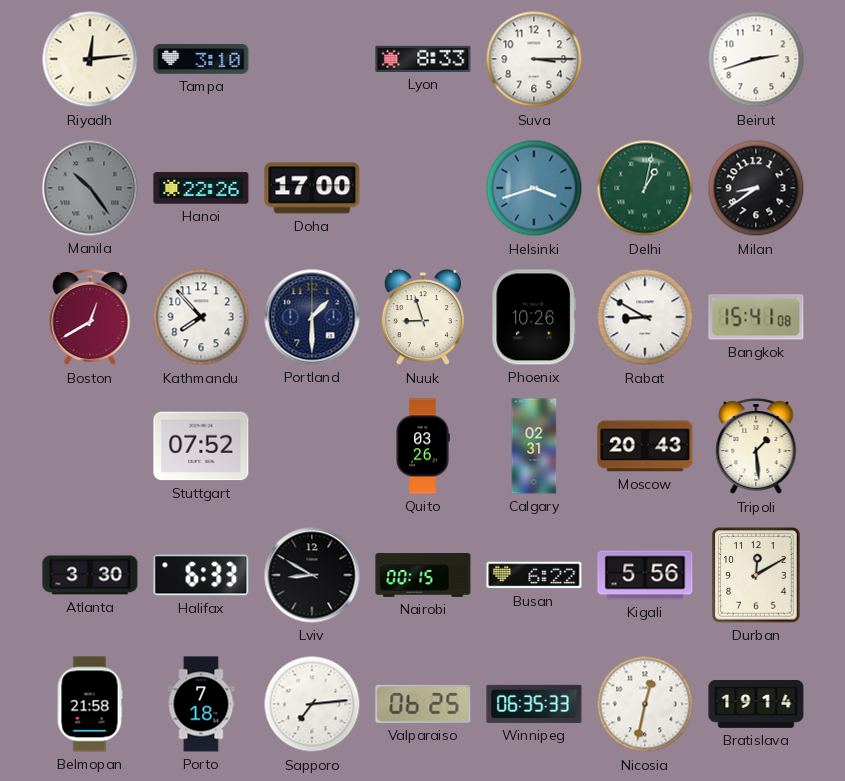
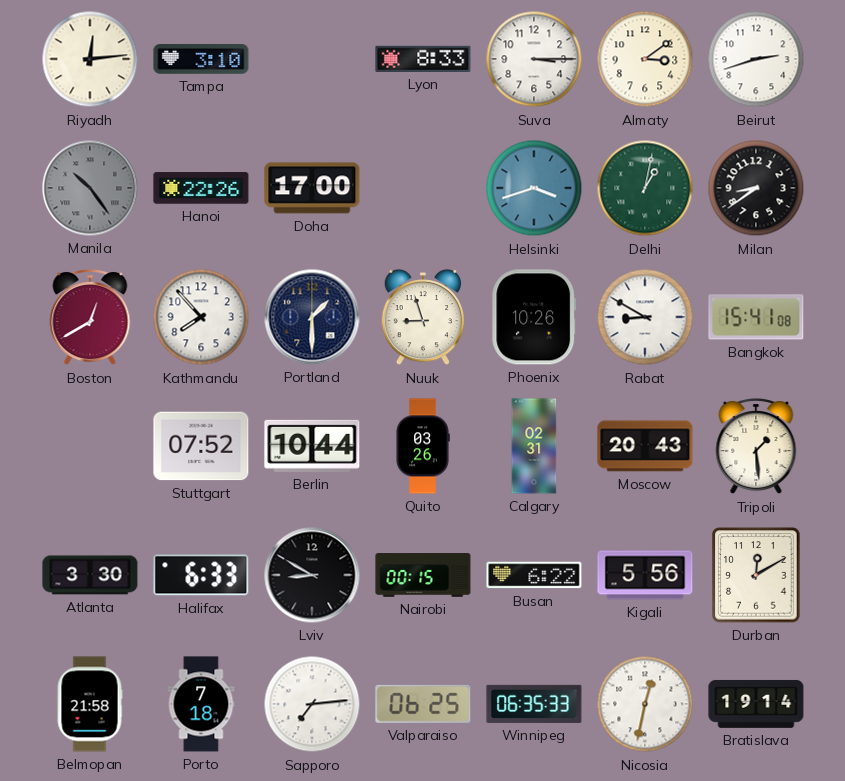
Almaty: none -> 3:09
Berlin: none -> 10:44
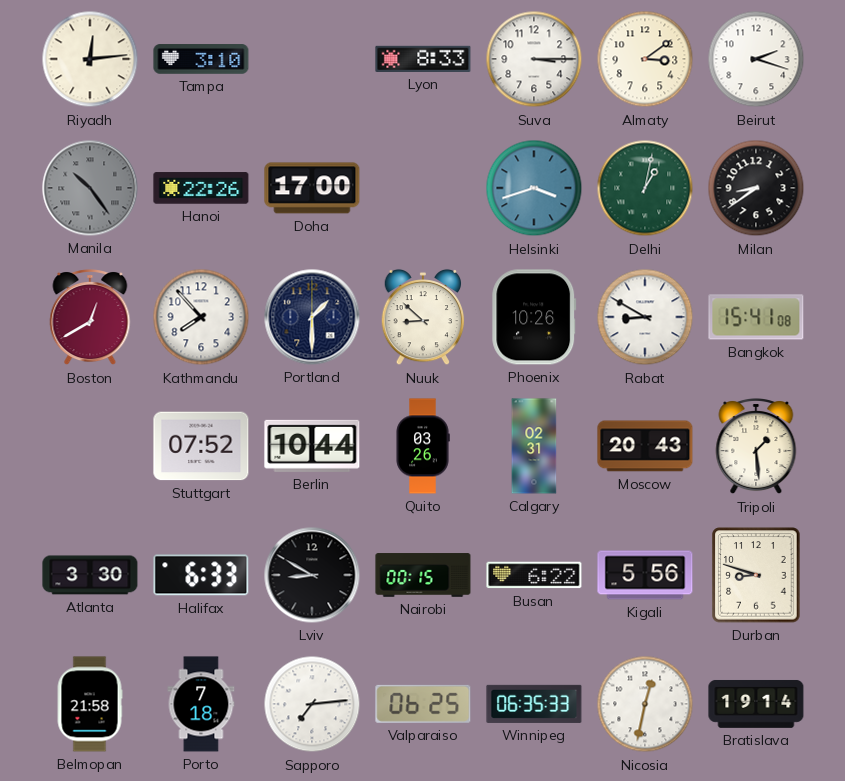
Beirut: 2:42 -> 2:18
Nuuk: 8:57 -> 8:52
Durban: 12:10 -> 8:48
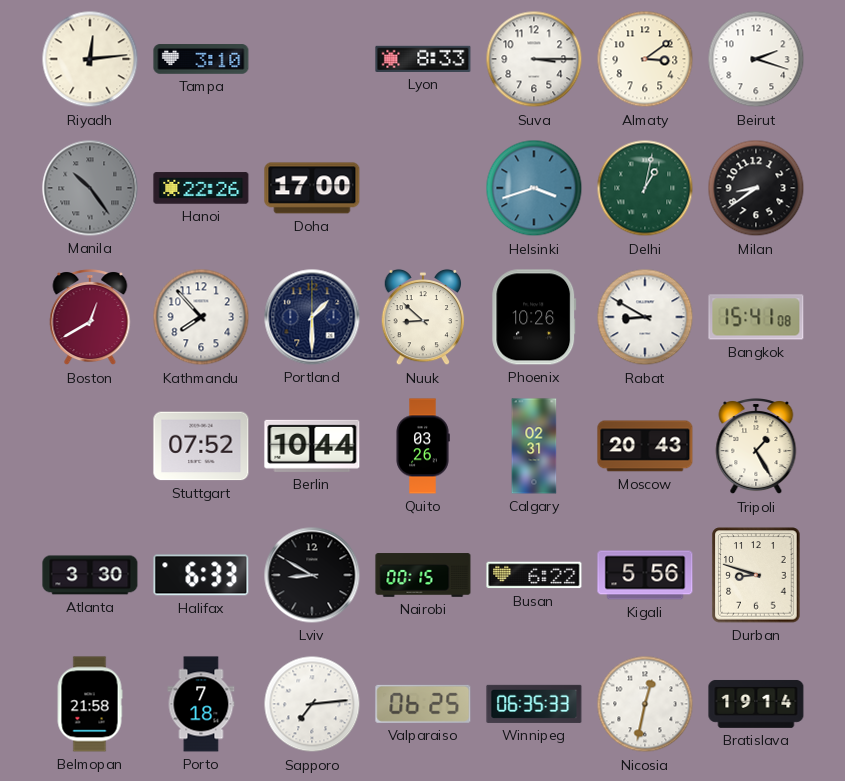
Tripoli: 1:29 -> 1:25
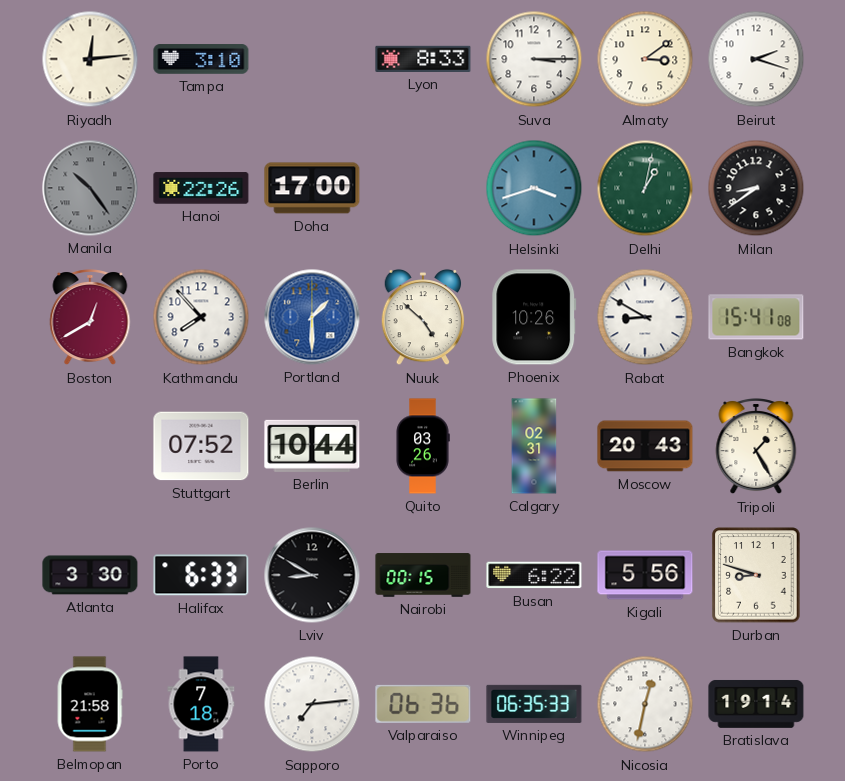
Portland dial: navy -> blue
Nuuk: 8:52 -> 4:52
Valparaiso: 06:25 -> 06:36
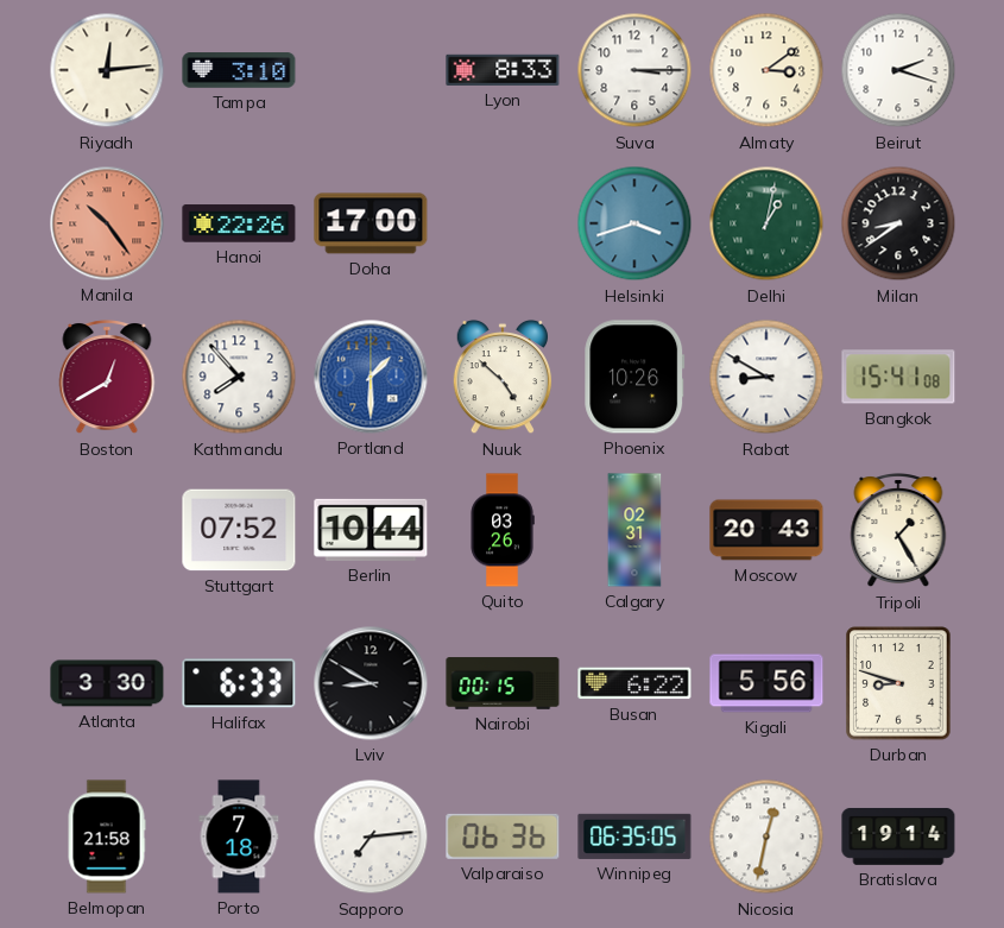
Manila dial: grey -> salmon
Winnipeg: 06:35:33 -> 06:35:05
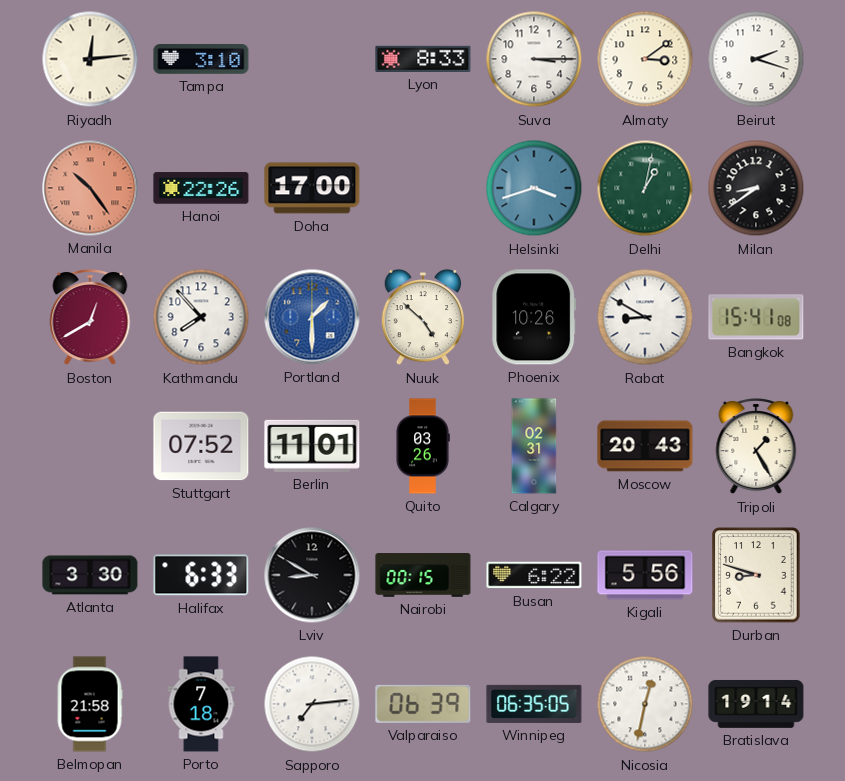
Berlin: 10:44 -> 11:01
Valparaiso: 06:36 -> 06:39
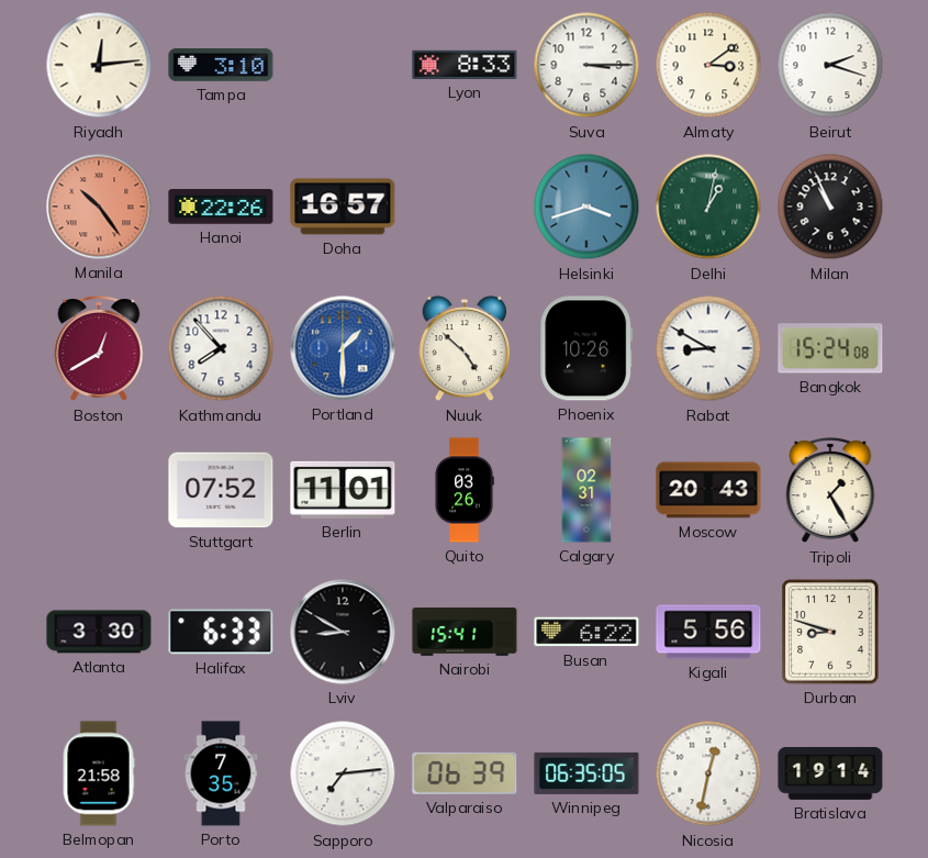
Doha: 17:00 -> 16:57
Milan: 8:39 -> 10:56
Bangkok: 15:41 -> 15:24
Nairobi: 00:15 -> 15:41
Porto: 7:18 -> 7:35
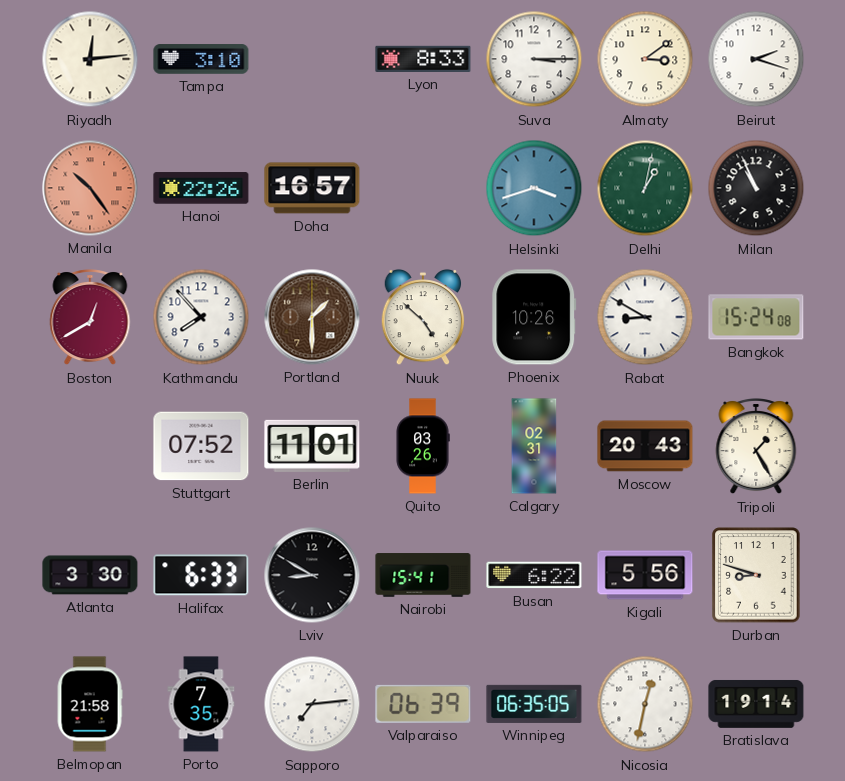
Portland dial: blue -> brown
